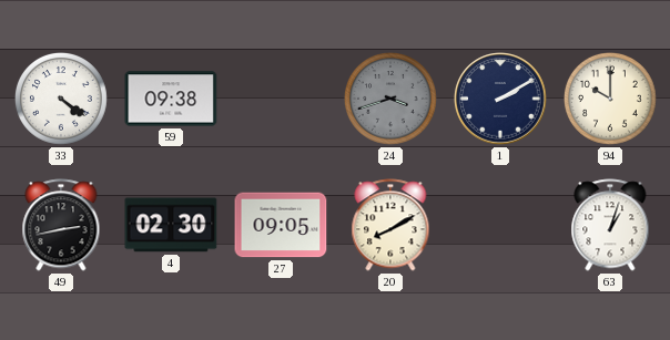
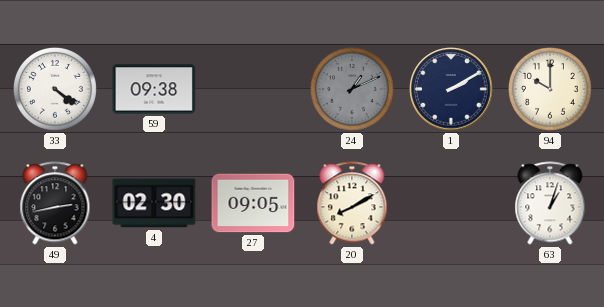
24: 3:42 -> 1:11
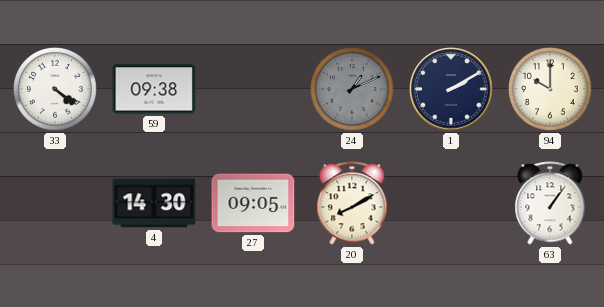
49: 2:43 -> none
4: 02:30 -> 14:30
63: 1:03 -> 1:06
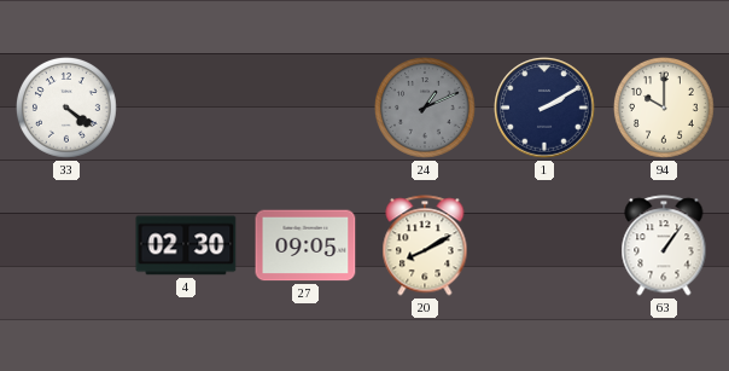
59: 09:38 -> none
4: 14:30 -> 02:30
